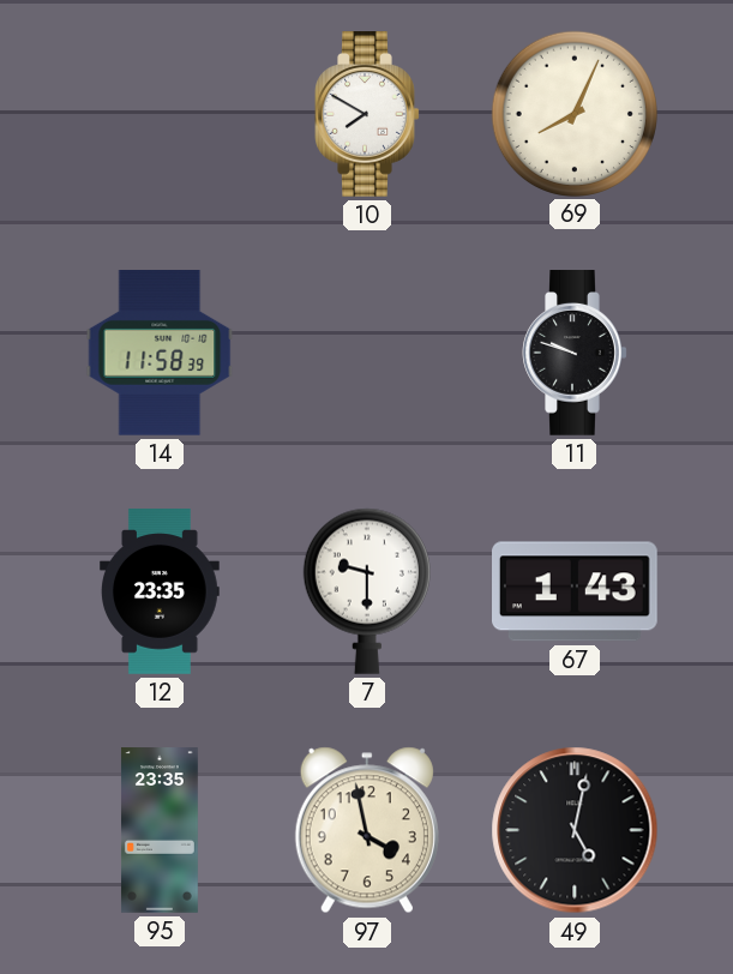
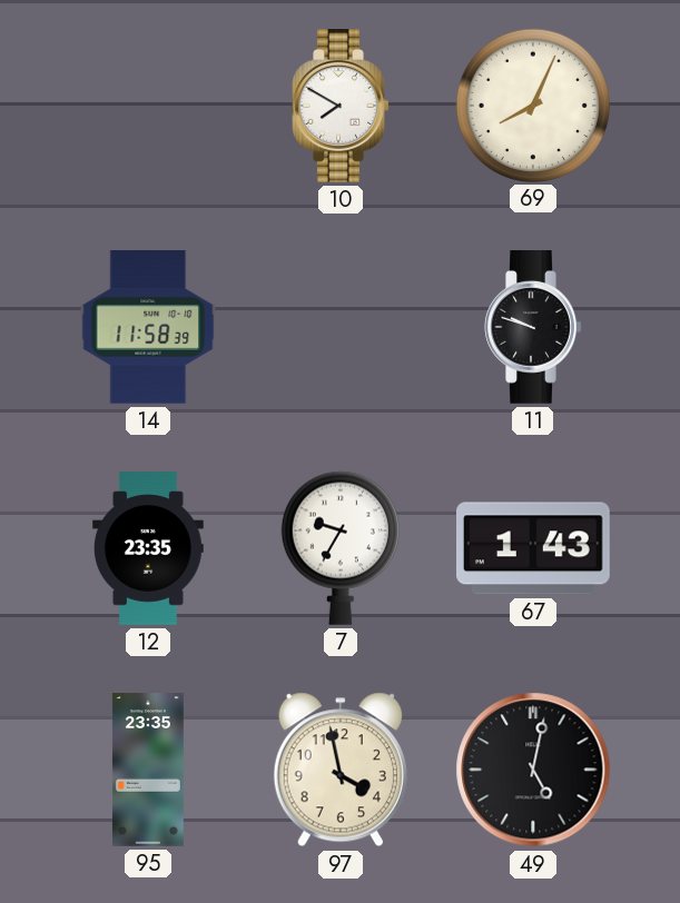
7: 9:30 -> 9:35
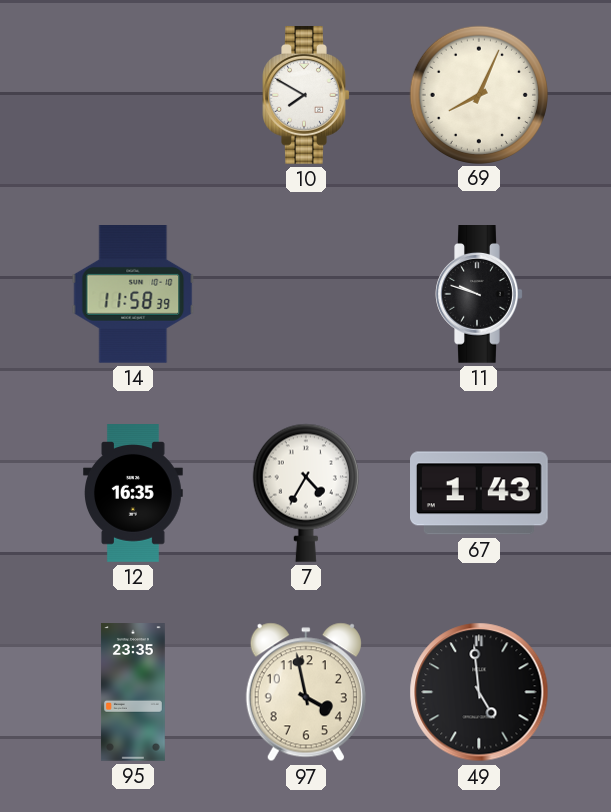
12: 23:35 -> 16:35
7: 9:35 -> 4:35
49: 5:02 -> 4:59
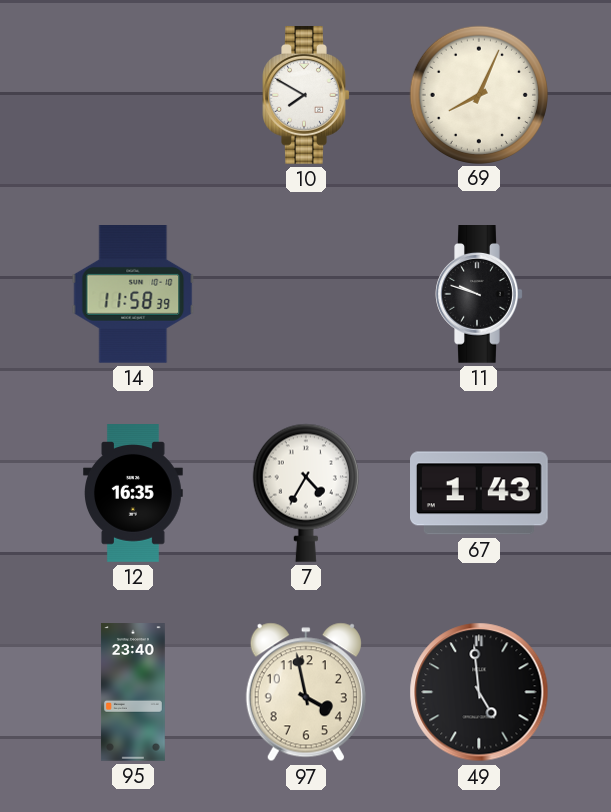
95: 23:35 -> 23:40
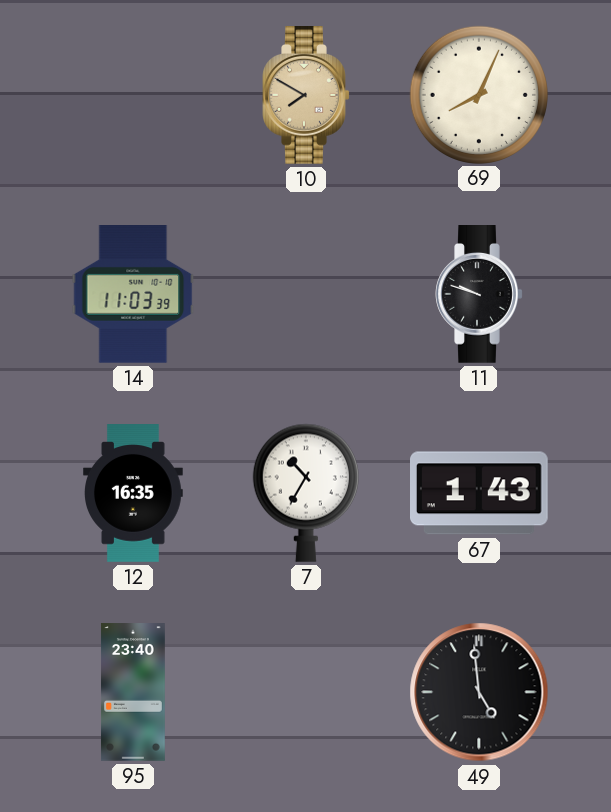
10 dial: white -> champagne
14: 11:58 -> 11:03
7: 4:35 -> 10:35
97: 3:58 -> none
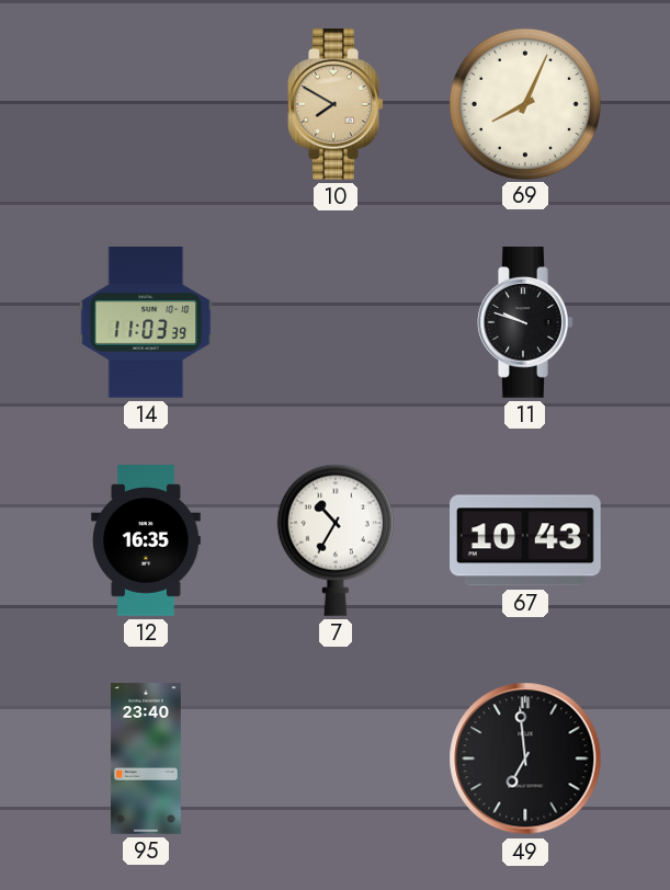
67: 1:43 -> 10:43
49: 4:59 -> 6:59
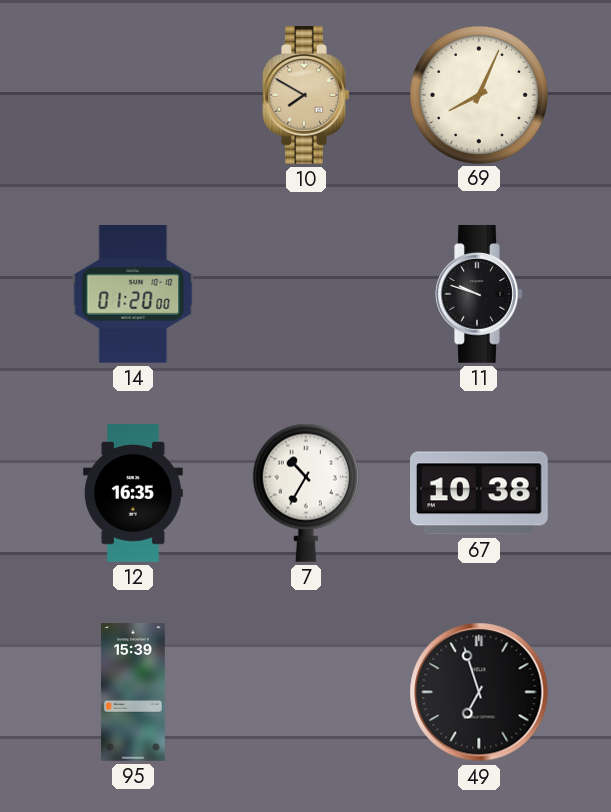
14: 11:03 -> 01:20
67: 10:43 -> 10:38
95: 23:40 -> 15:39
49: 6:59 -> 6:57
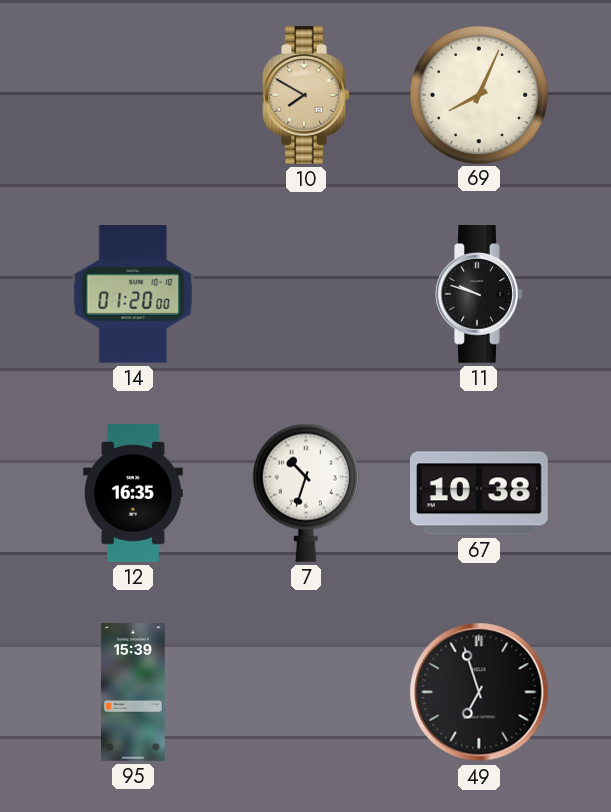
7: 10:35 -> 10:33
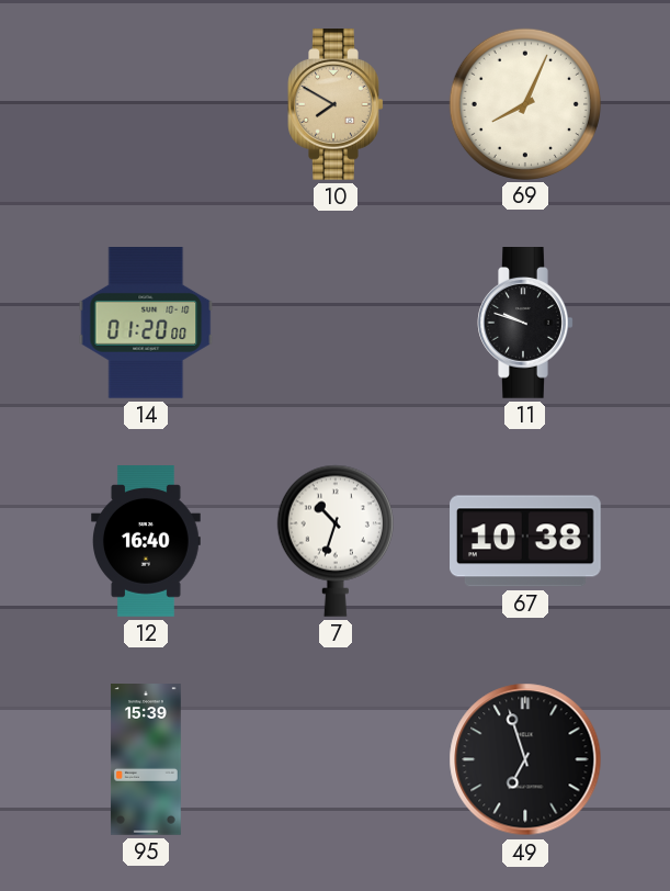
12: 16:35 -> 16:40
